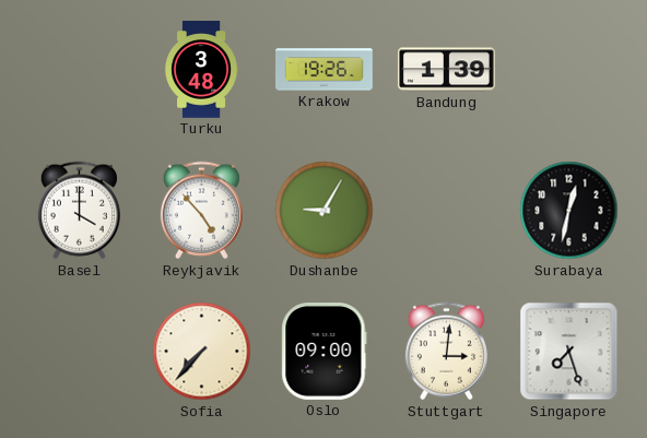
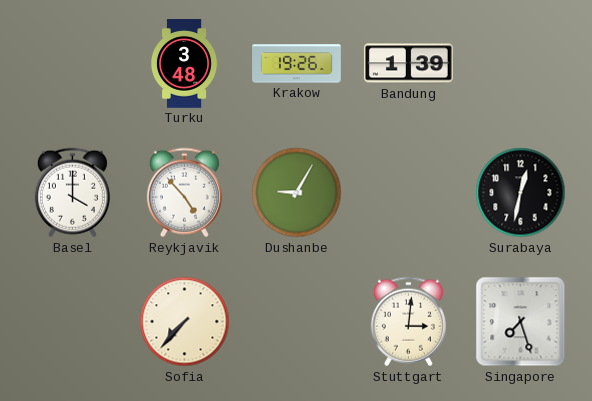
Oslo: 09:00 -> none
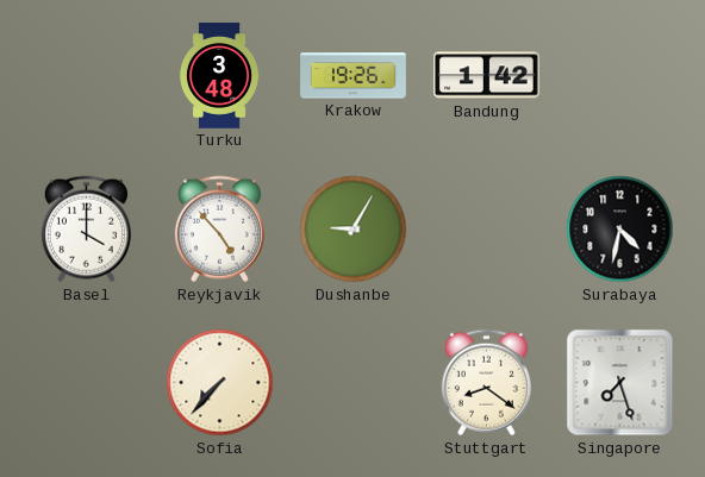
Bandung: 1:39 -> 1:42
Surabaya: 12:32 -> 4:32
Stuttgart: 3:01 -> 8:21
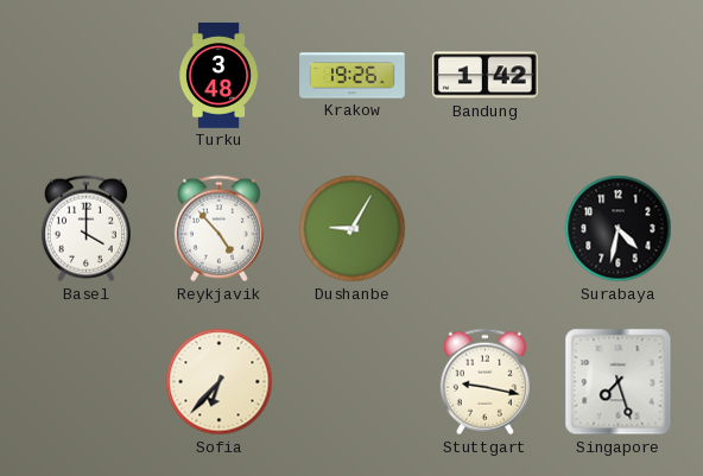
Sofia: 7:37 -> 6:37
Stuttgart: 8:21 -> 9:17
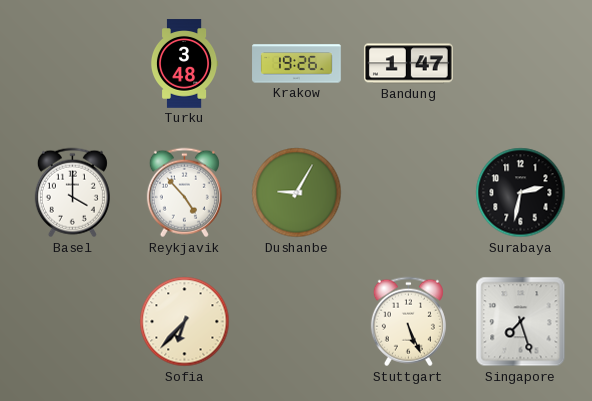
Bandung: 1:42 -> 1:47
Surabaya: 4:32 -> 2:32
Stuttgart: 9:17 -> 5:26
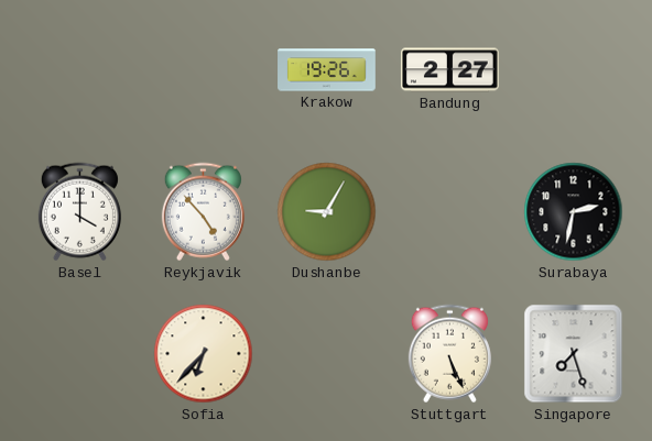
Turku: 3:48 -> none
Bandung: 1:47 -> 2:27
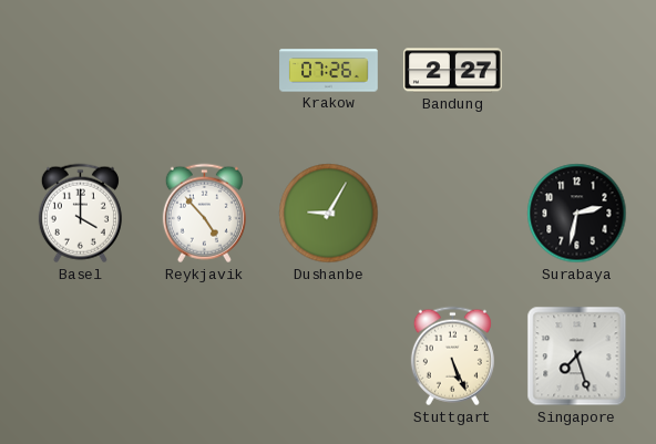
Krakow: 19:26 -> 07:26
Sofia: 6:37 -> none
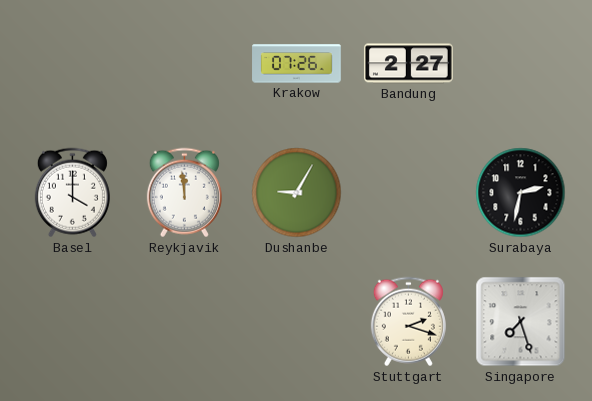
Reykjavik: 4:53 -> 11:59
Stuttgart: 5:26 -> 2:18
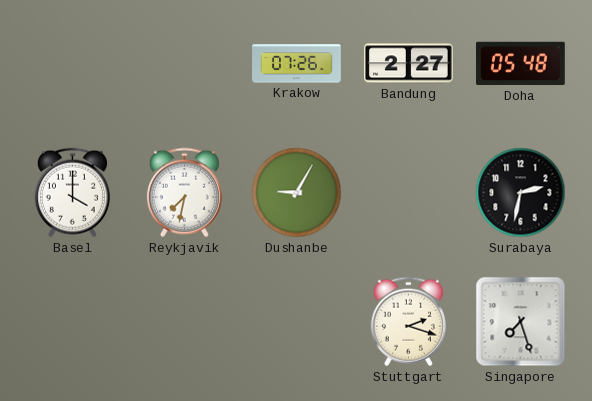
Doha: none -> 05:48
Reykjavik: 11:59 -> 7:32
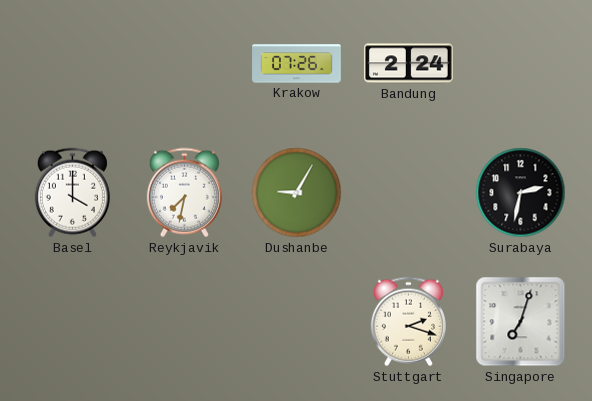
Bandung: 2:27 -> 2:24
Doha: 05:48 -> none
Singapore: 7:27 -> 7:03
